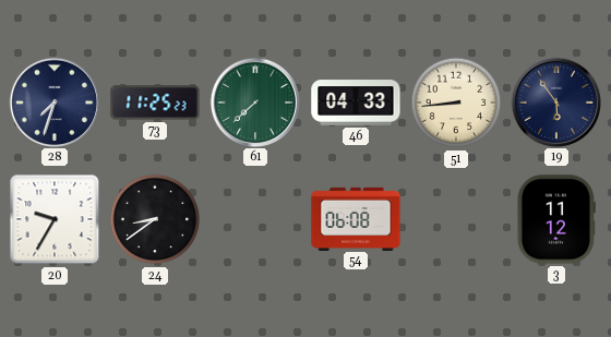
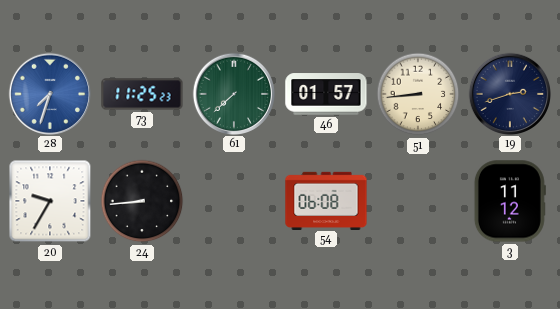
28 dial: navy -> blue
46: 04:33 -> 01:57
19: 5:54 -> 2:42
24: 8:39 -> 8:44
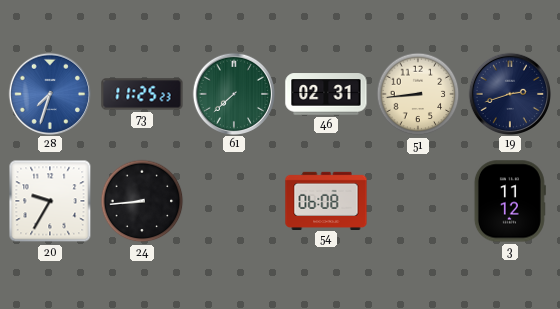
46: 01:57 -> 02:31
